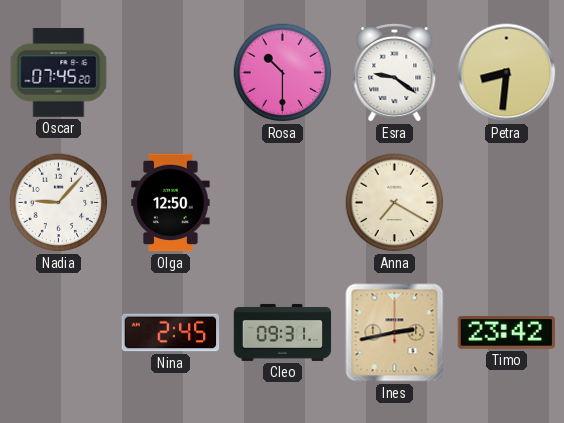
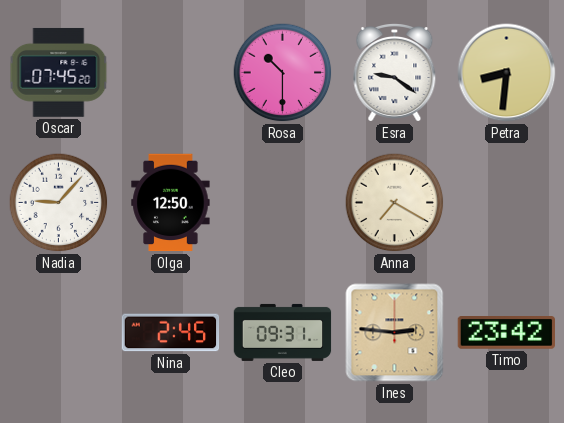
Ines: 2:43 -> 2:46
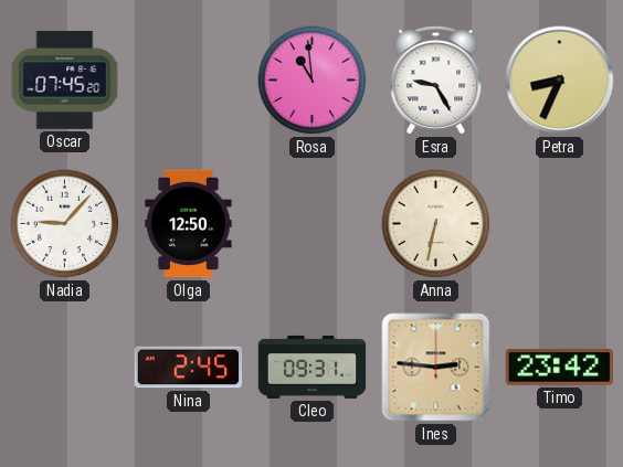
Rosa: 10:30 -> 10:59
Esra: 9:21 -> 9:25
Petra: 8:31 -> 8:34
Anna: 7:20 -> 6:32
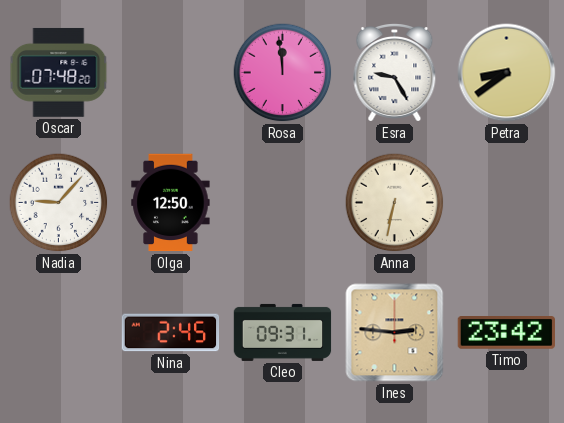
Oscar: 07:45 -> 07:48
Rosa: 10:59 -> 11:59
Petra: 8:34 -> 8:39
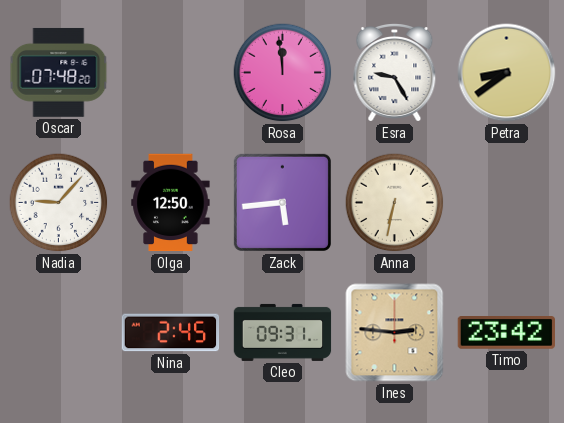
Zack: none -> 5:44
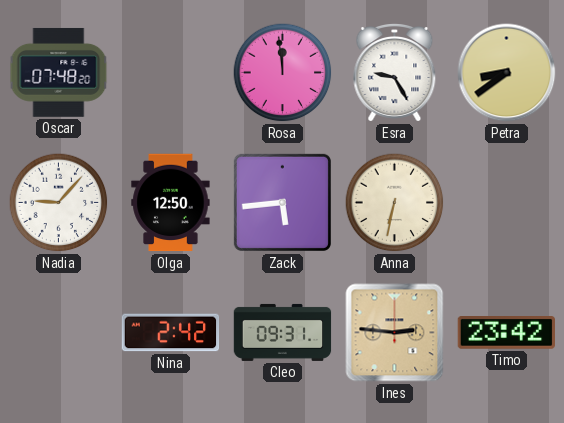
Nina: 2:45 -> 2:42
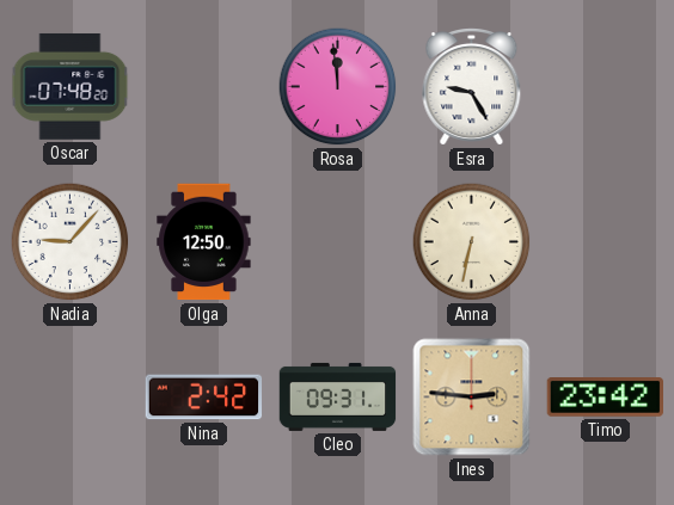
Petra: 8:39 -> none
Zack: 5:44 -> none
